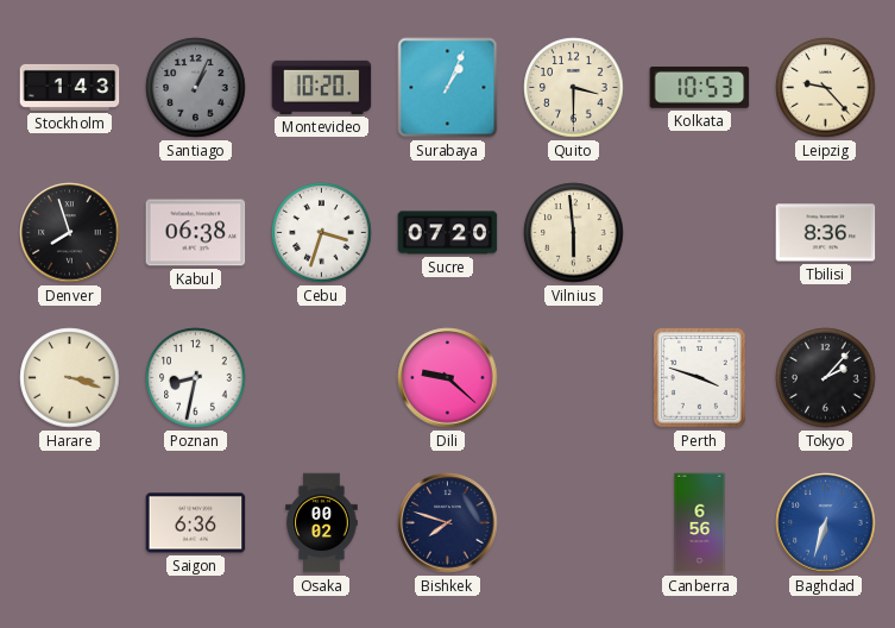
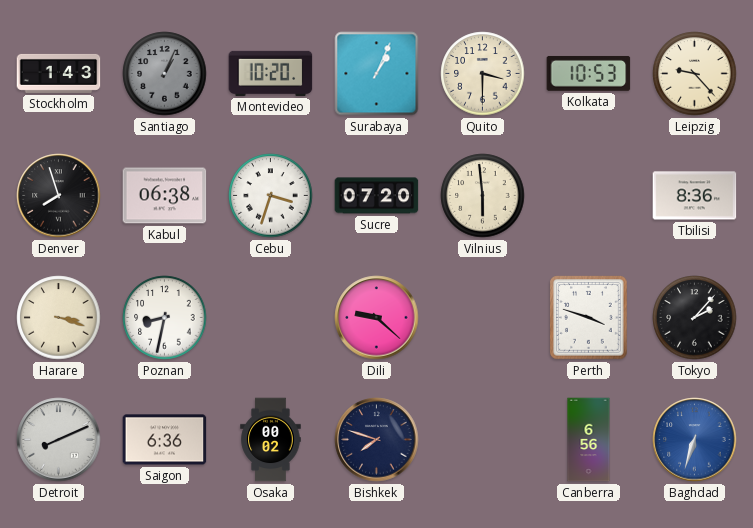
Detroit: none -> 8:11
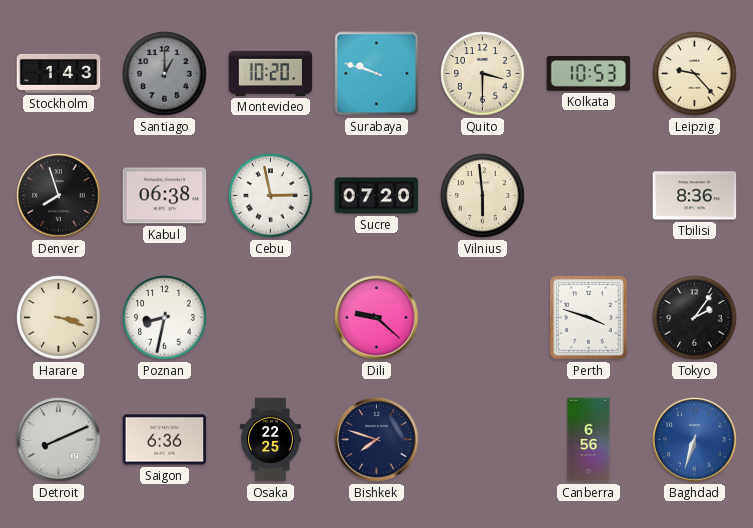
Santiago: 1:04 -> 1:00
Surabaya: 1:04 -> 9:48
Cebu: 3:33 -> 2:58
Tokyo: 2:07 -> 2:06
Osaka: 00:02 -> 22:25
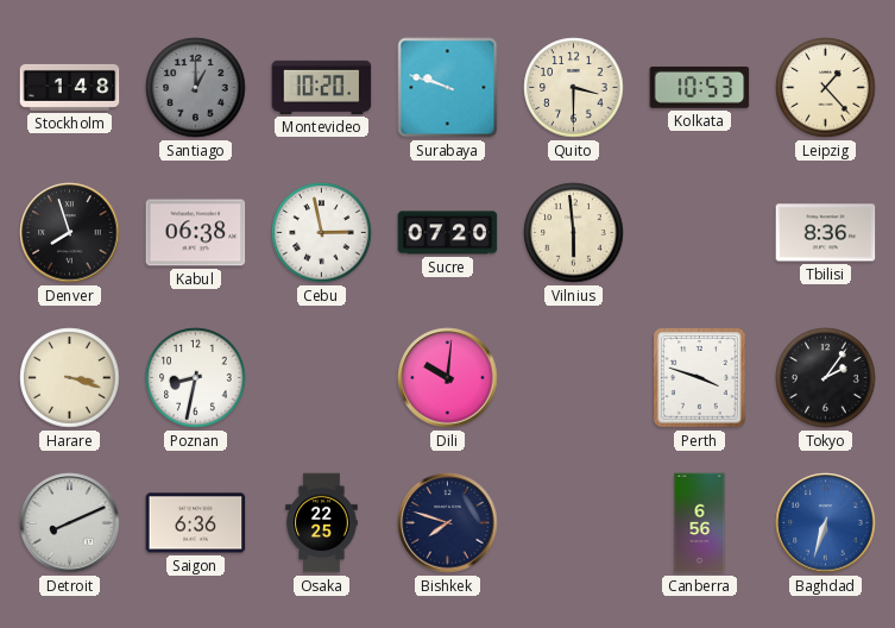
Stockholm: 1:43 -> 1:48
Leipzig: 9:23 -> 1:23
Dili: 9:22 -> 10:01
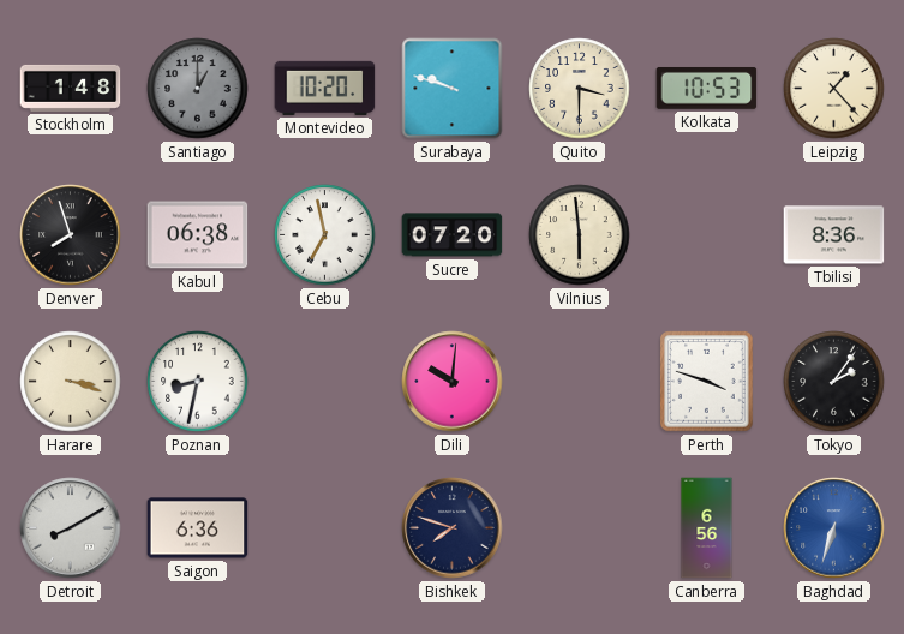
Cebu: 2:58 -> 6:58
Detroit: 8:11 -> 8:10
Osaka: 22:25 -> none
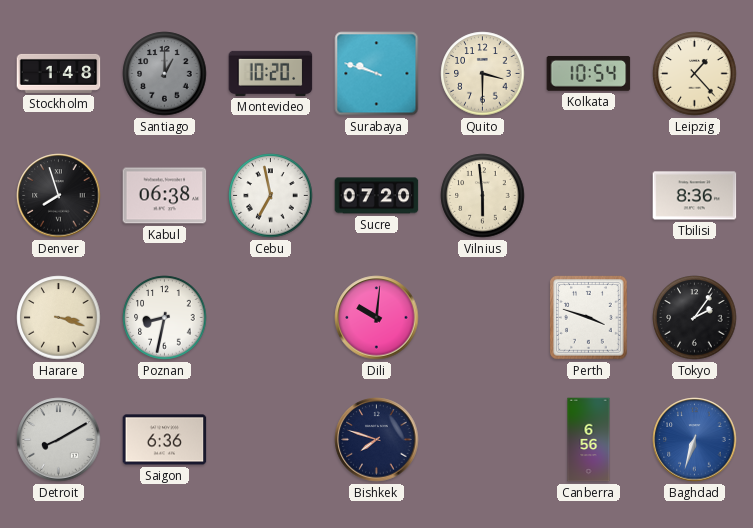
Kolkata: 10:53 -> 10:54
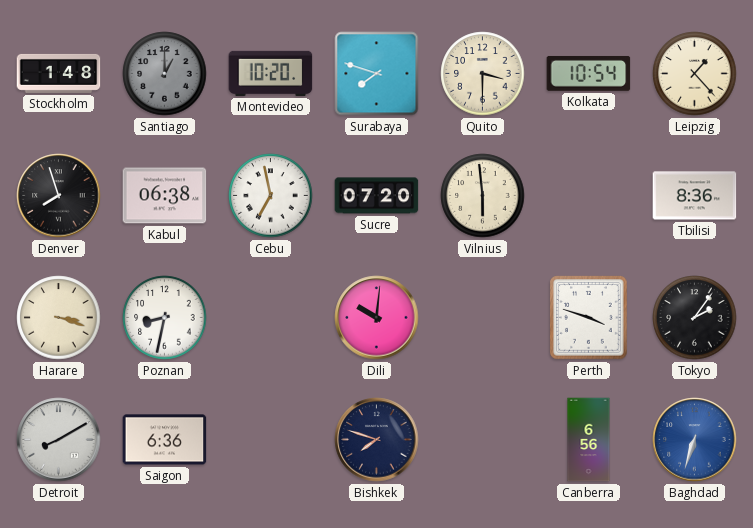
Surabaya: 9:48 -> 7:48
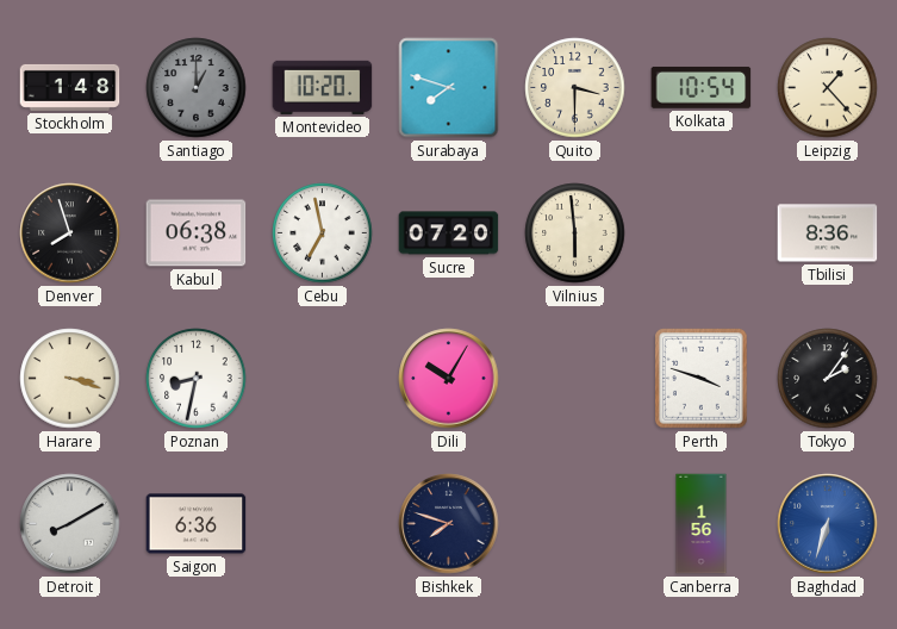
Dili: 10:01 -> 10:05
Canberra: 6:56 -> 1:56
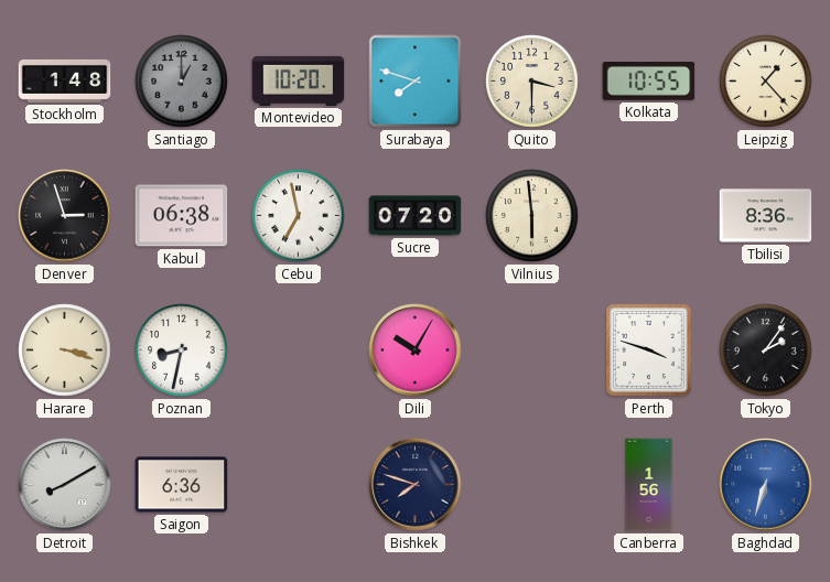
Kolkata: 10:54 -> 10:55
Denver: 7:57 -> 2:57
